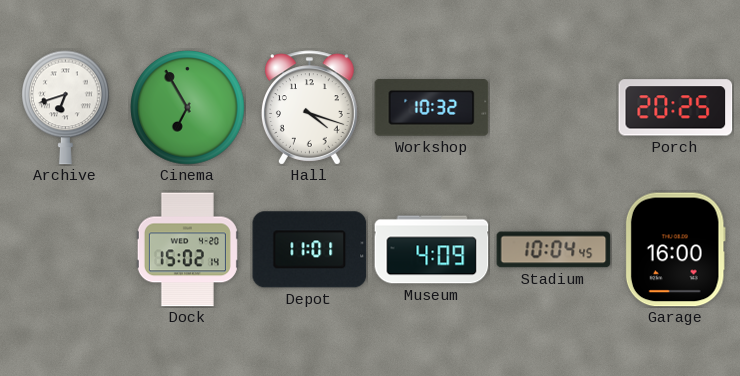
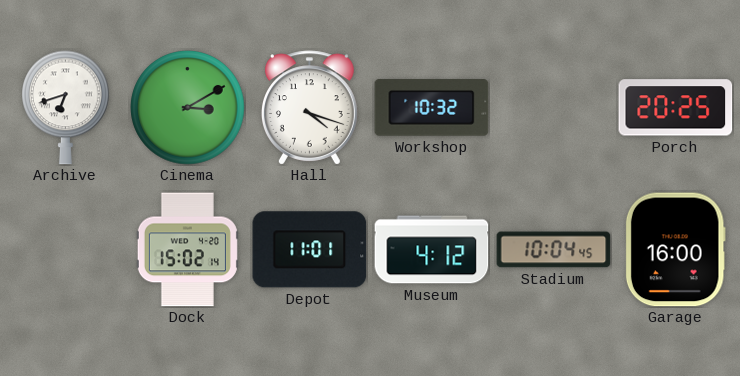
Cinema: 6:55 -> 3:10
Museum: 4:09 -> 4:12
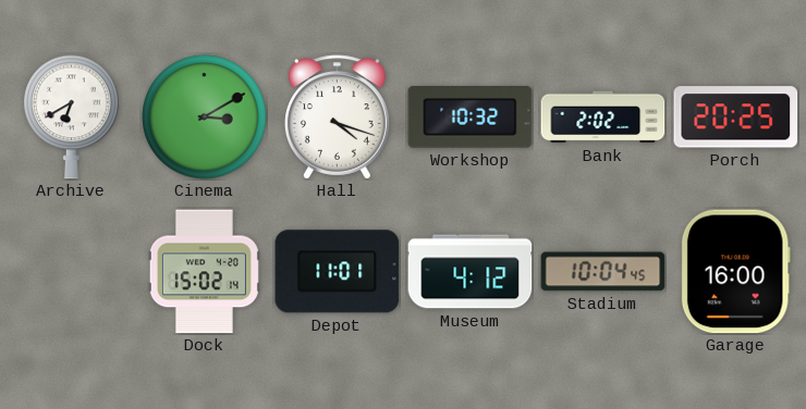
Archive: 6:42 -> 6:40
Bank: none -> 2:02
